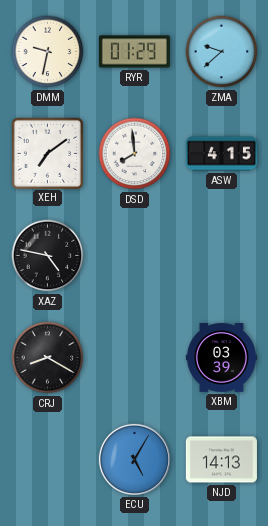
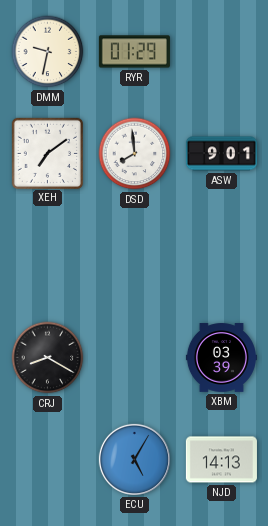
ZMA: 9:38 -> none
ASW: 4:15 -> 9:01
XAZ: 4:47 -> none
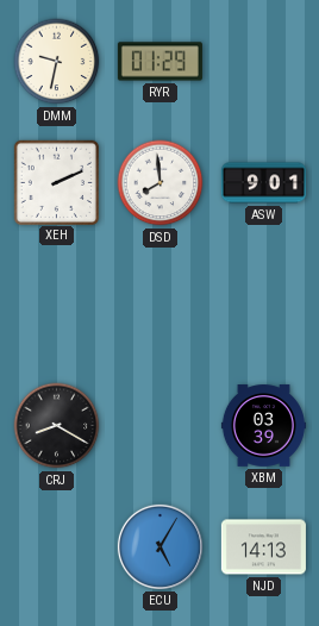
XEH: 7:09 -> 2:11
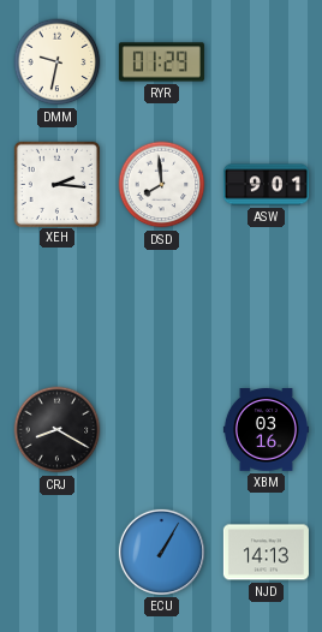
XEH: 2:11 -> 2:16
XBM: 03:39 -> 03:16
ECU: 5:05 -> 1:05
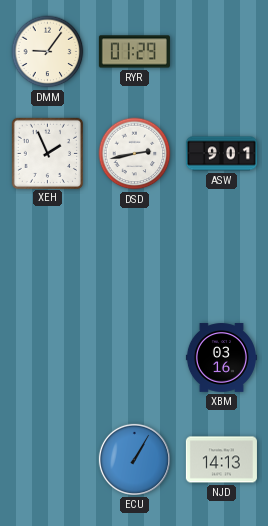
DMM: 9:32 -> 9:06
XEH: 2:16 -> 1:56
DSD: 7:59 -> 2:43
CRJ: 8:20 -> none
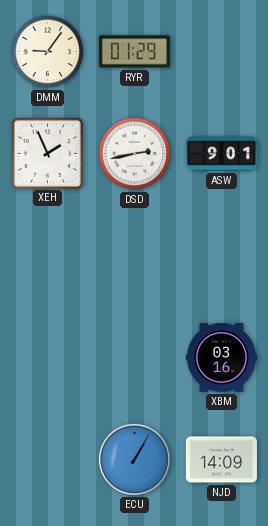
NJD: 14:13 -> 14:09
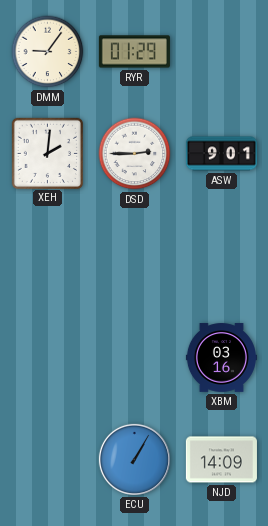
XEH: 1:56 -> 2:01
DSD: 2:43 -> 2:45
